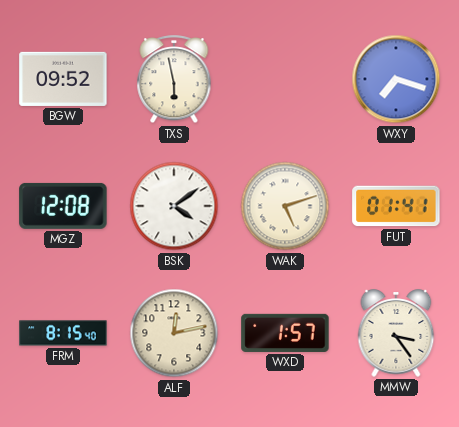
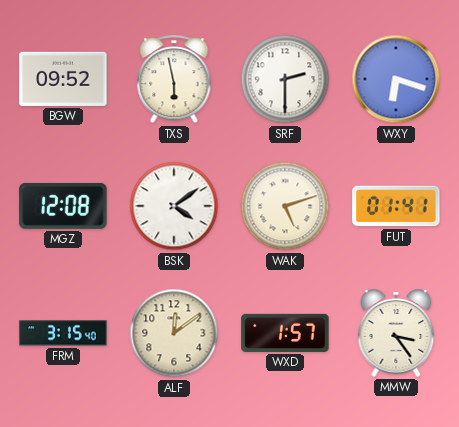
SRF: none -> 2:30
WXY: 7:18 -> 6:18
FRM: 8:15 -> 3:15
ALF: 12:13 -> 12:09
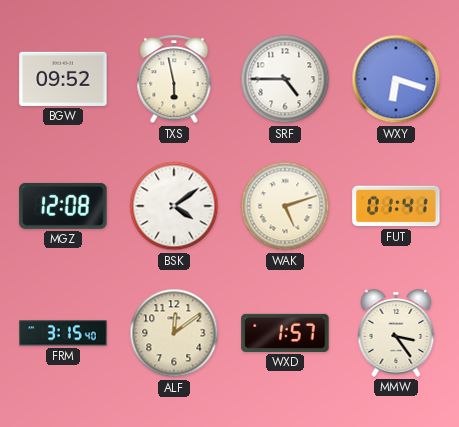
SRF: 2:30 -> 4:45
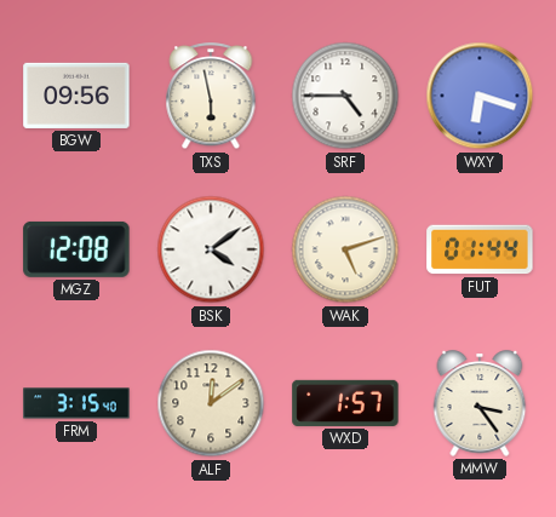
BGW: 09:52 -> 09:56
FUT: 01:41 -> 01:44
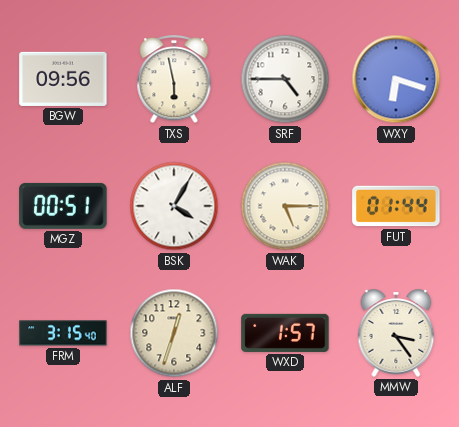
MGZ: 12:08 -> 00:51
BSK: 4:09 -> 4:05
WAK: 5:12 -> 5:15
ALF: 12:09 -> 12:33
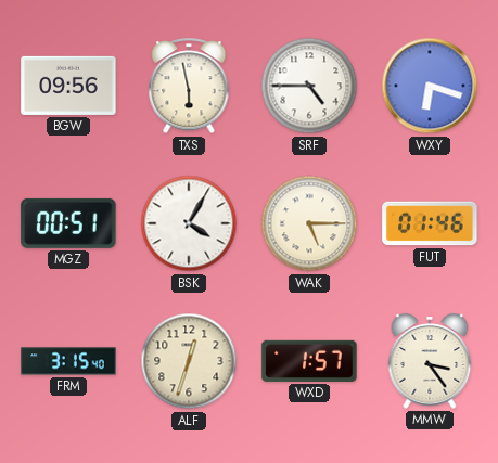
FUT: 01:44 -> 01:46
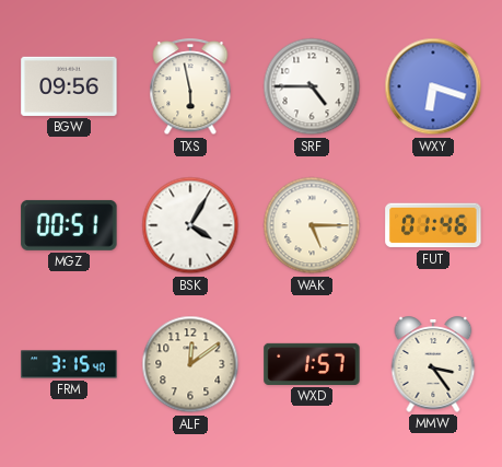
ALF: 12:33 -> 12:09
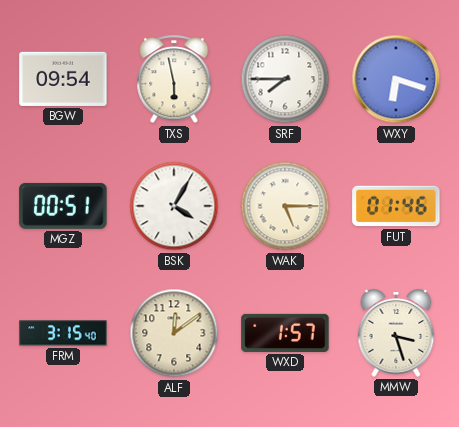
BGW: 09:56 -> 09:54
SRF: 4:45 -> 7:45
MMW: 3:24 -> 3:27
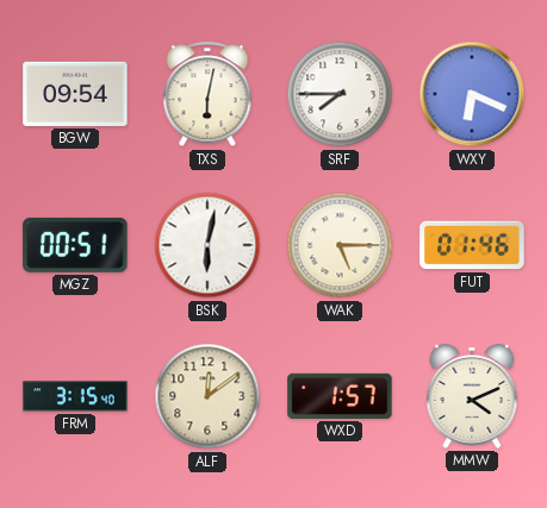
TXS: 5:58 -> 6:02
WXY: 6:18 -> 6:19
BSK: 4:05 -> 6:02
MMW: 3:27 -> 4:11
